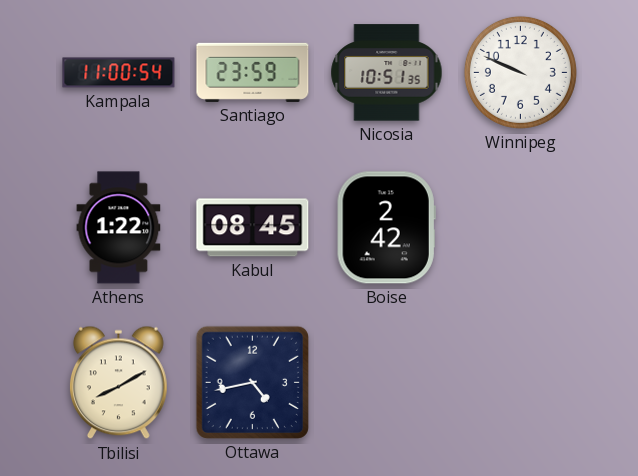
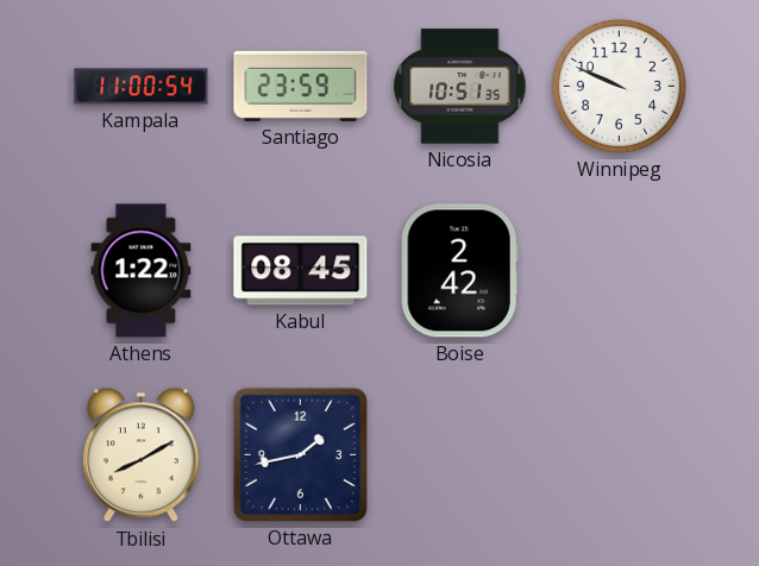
Ottawa: 4:43 -> 1:43
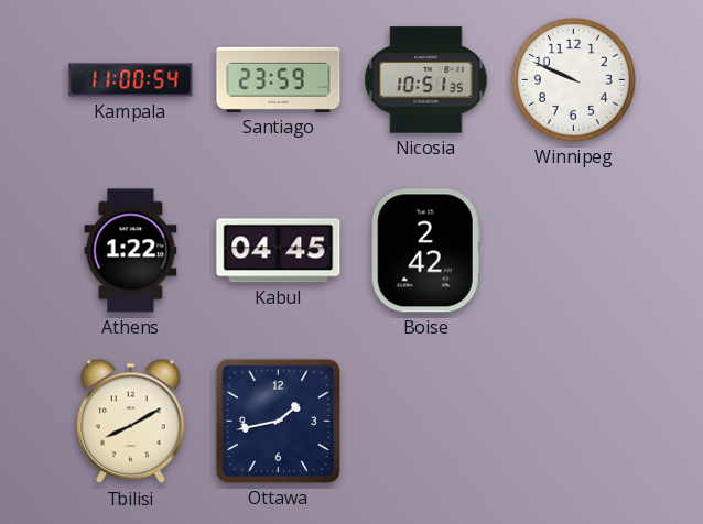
Kabul: 08:45 -> 04:45
